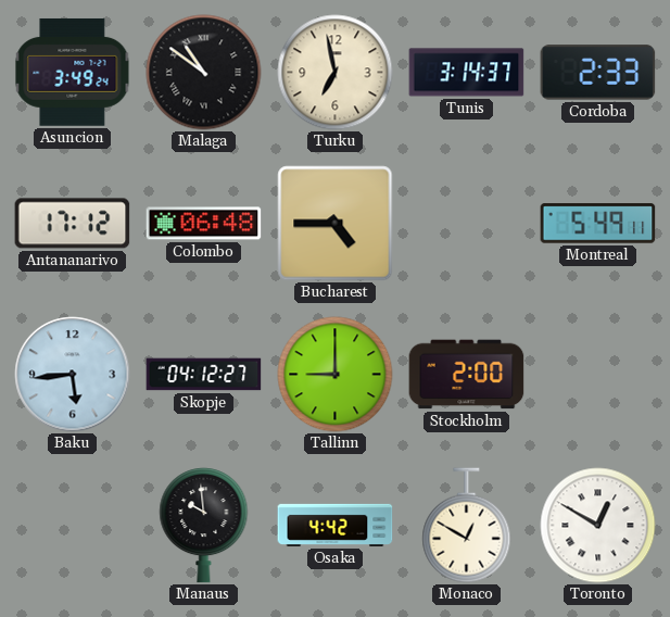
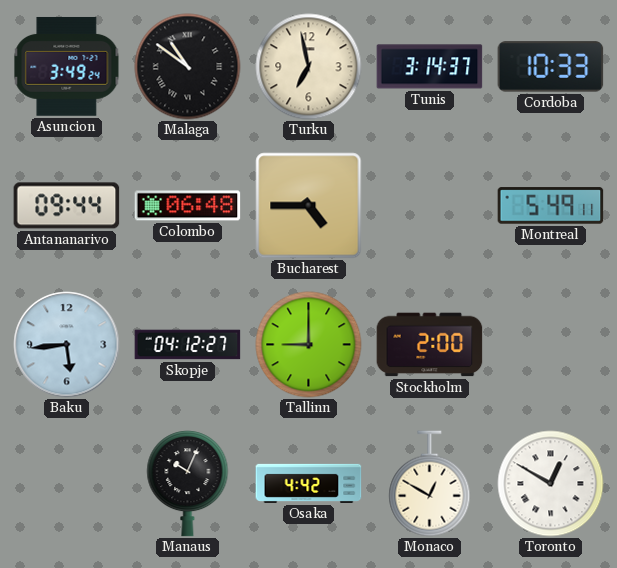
Cordoba: 2:33 -> 10:33
Antananarivo: 17:12 -> 09:44
Manaus: 9:59 -> 10:04
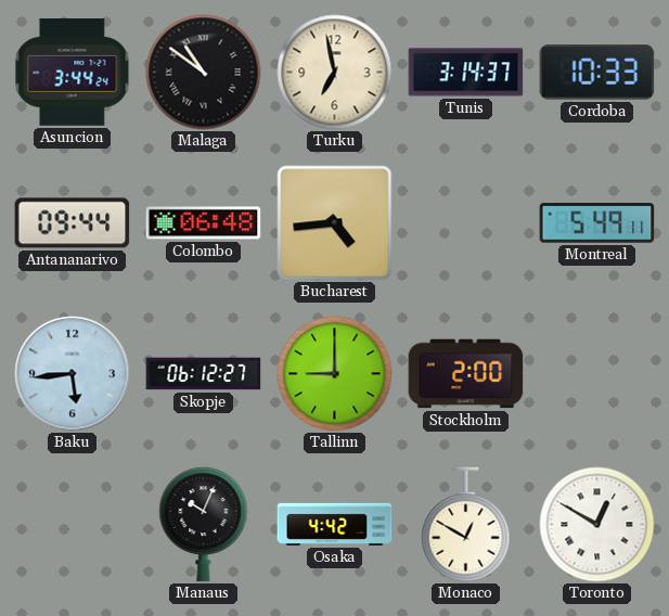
Asuncion: 3:49 -> 3:44
Bucharest: 4:45 -> 4:44
Skopje: 04:12 -> 06:12
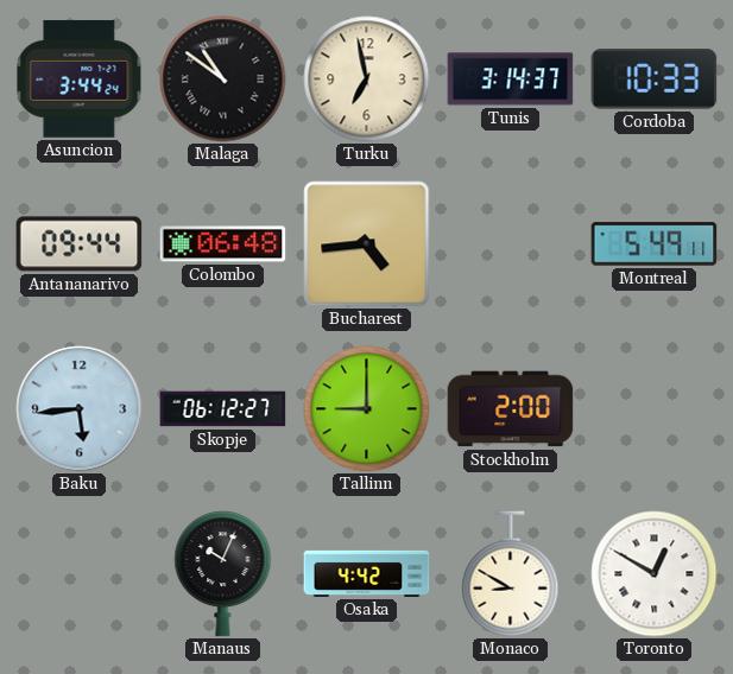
Monaco: 12:50 -> 8:50
